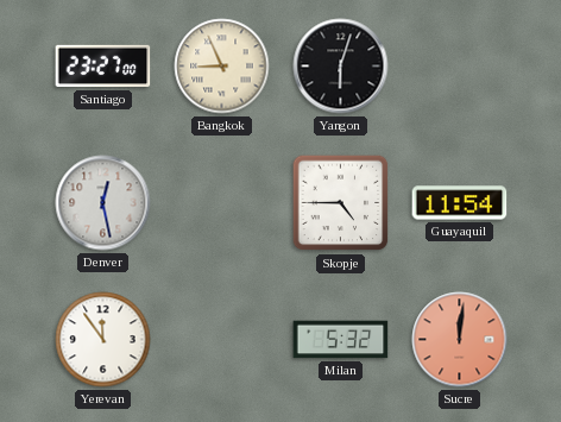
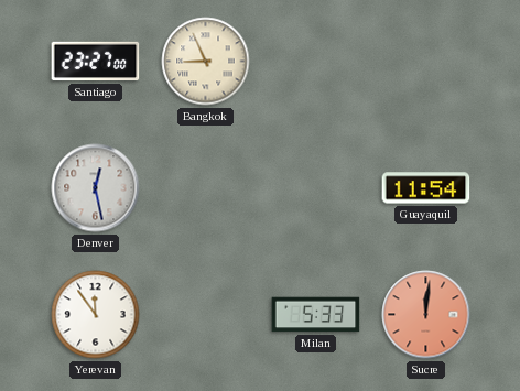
Yangon: 6:03 -> none
Skopje: 4:45 -> none
Milan: 5:32 -> 5:33
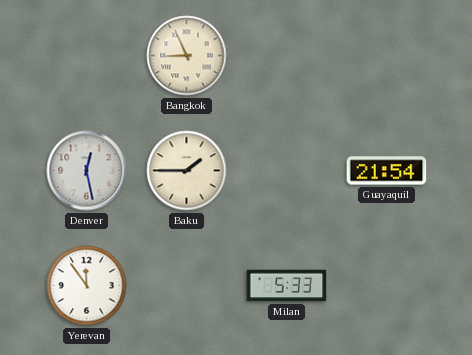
Santiago: 23:27 -> none
Baku: none -> 1:45
Guayaquil: 11:54 -> 21:54
Sucre: 12:01 -> none
